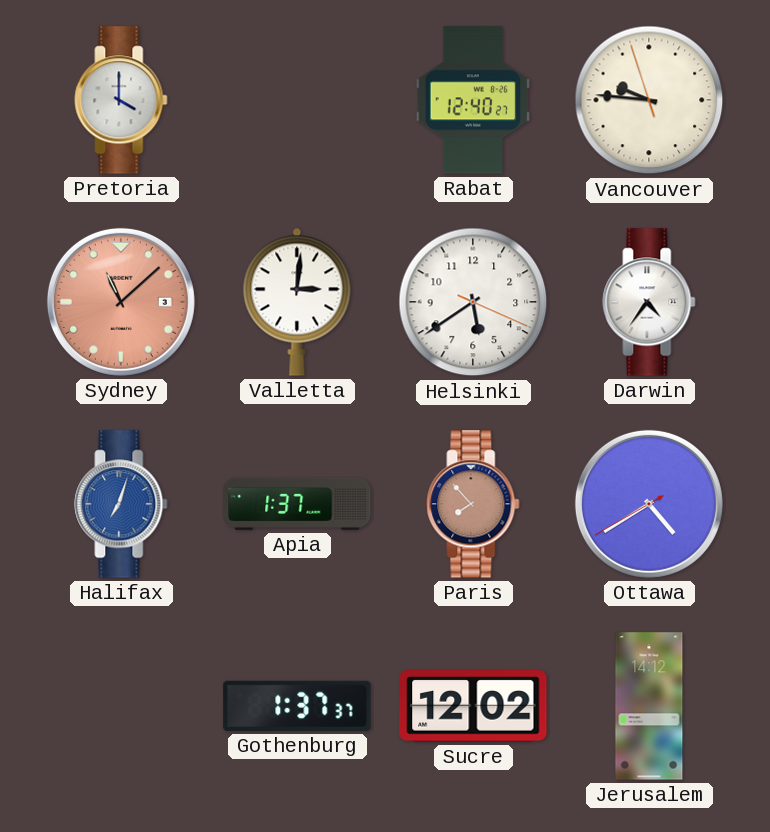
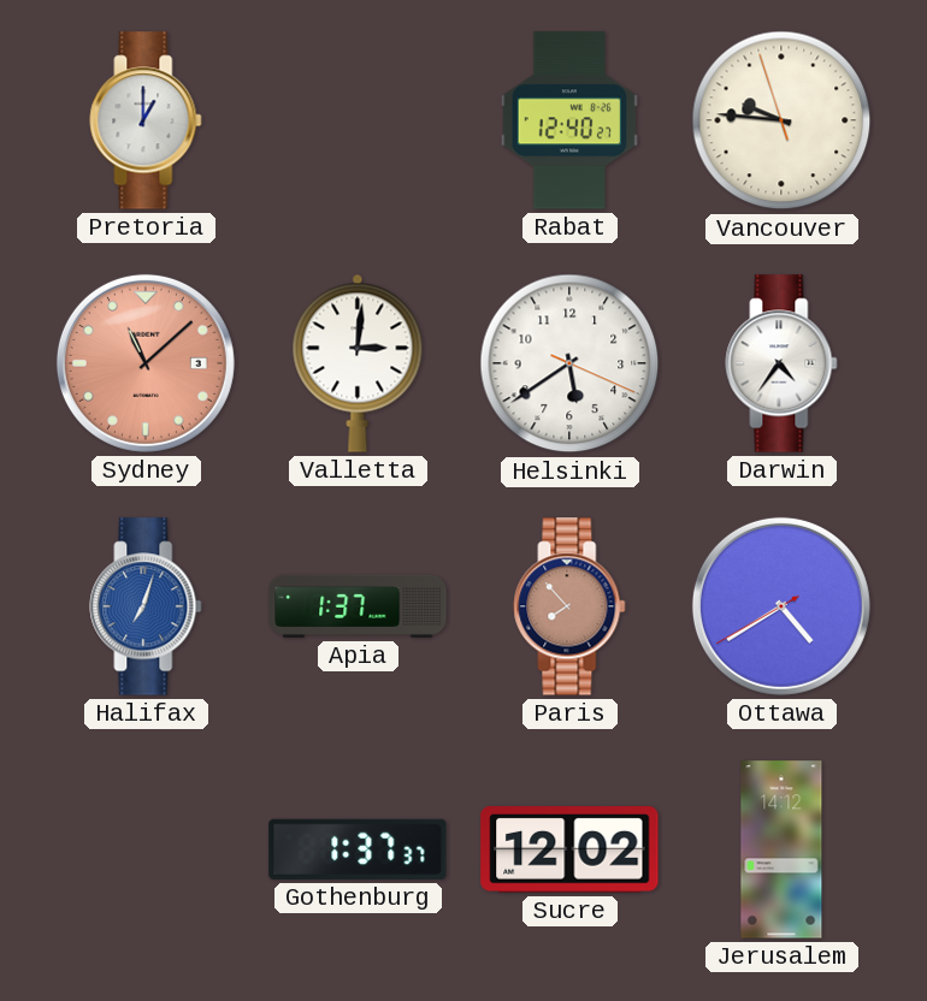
Pretoria: 4:00 -> 1:00
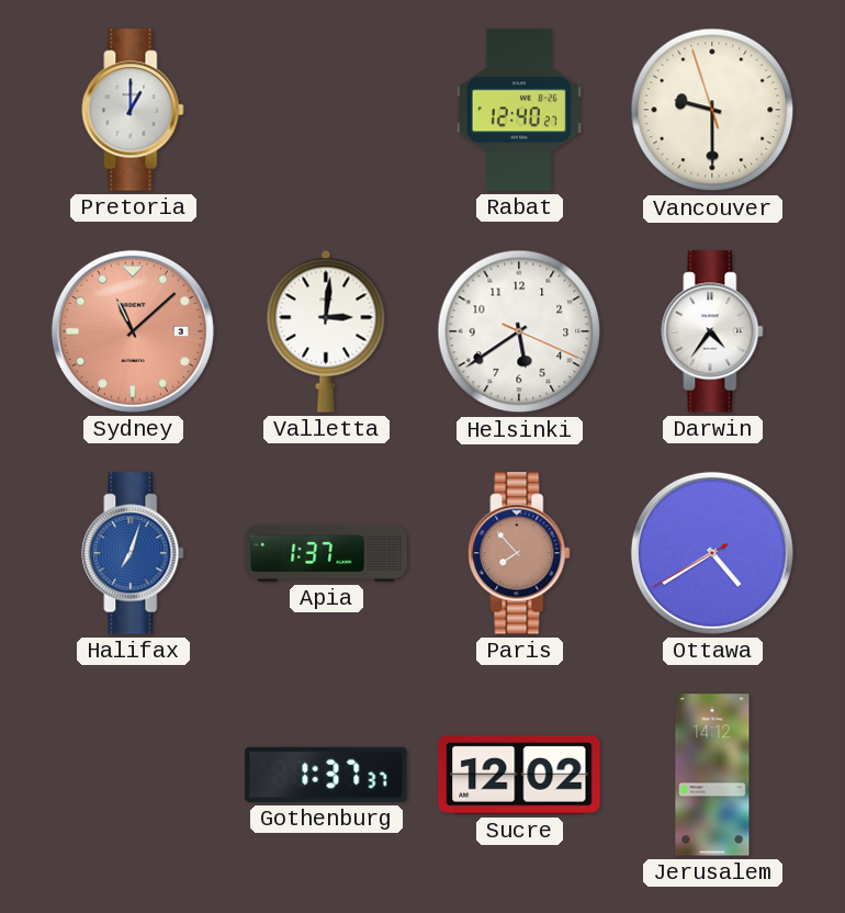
Vancouver: 9:45 -> 9:29
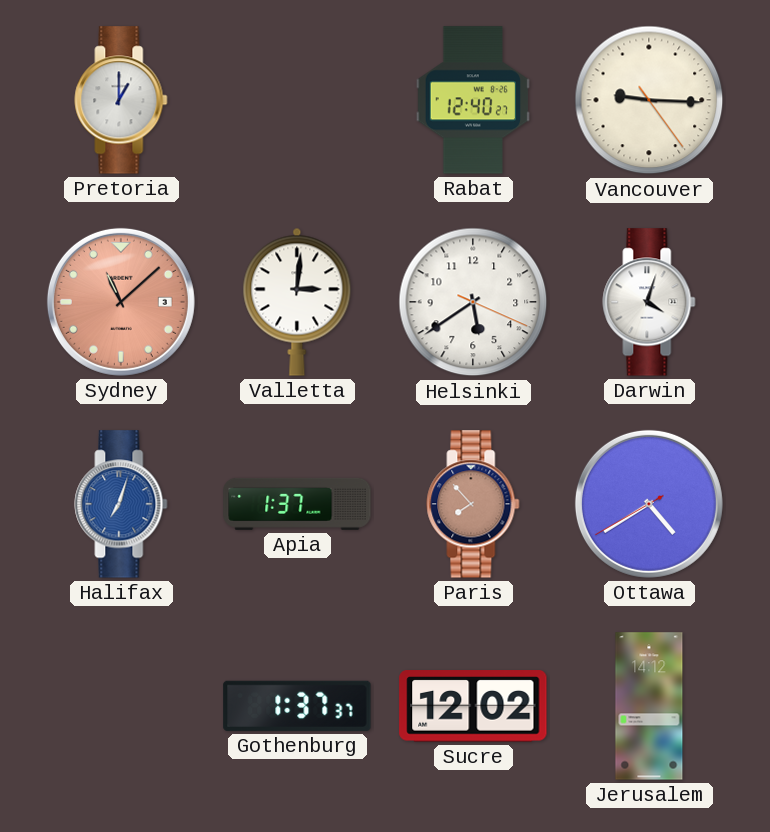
Vancouver: 9:29 -> 9:15
Darwin: 4:36 -> 4:03
